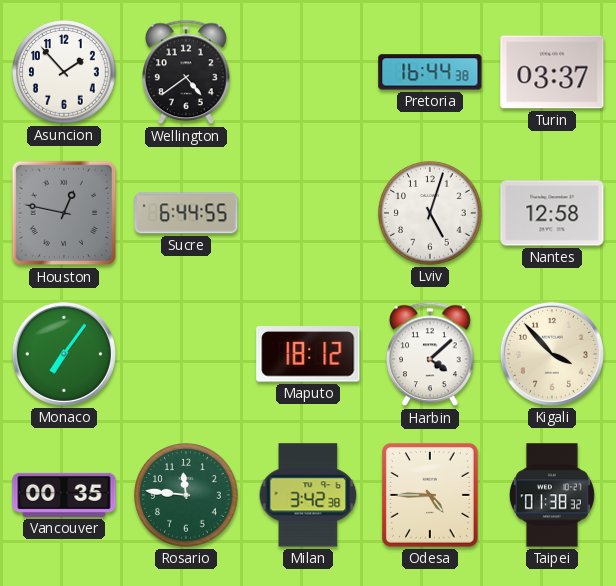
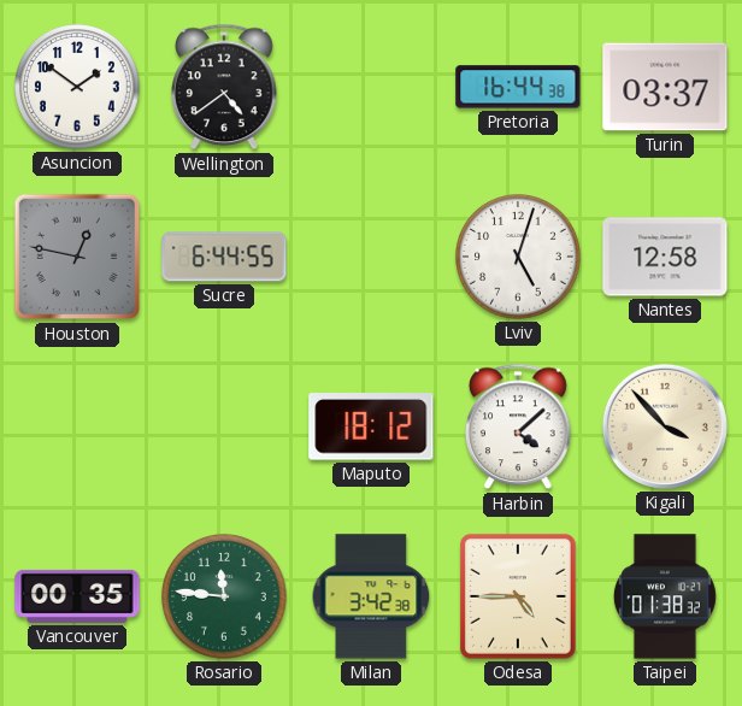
Asuncion: 1:53 -> 1:51
Monaco: 7:06 -> none
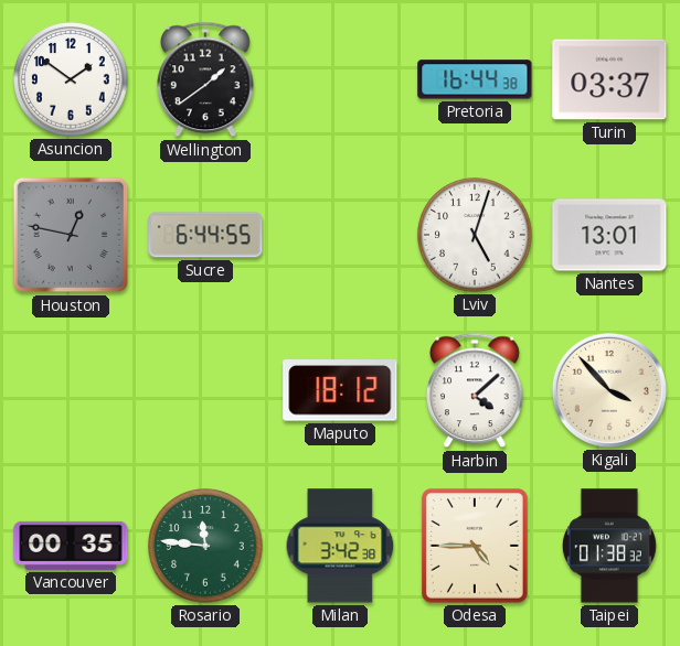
Wellington: 4:39 -> 1:39
Nantes: 12:58 -> 13:01
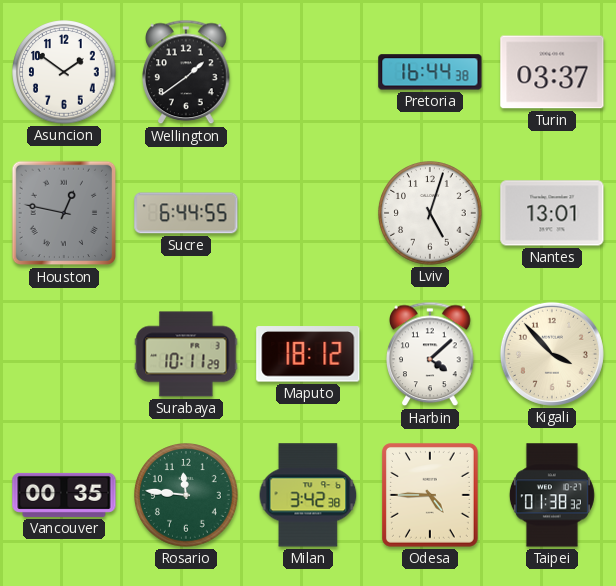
Surabaya: none -> 10:11
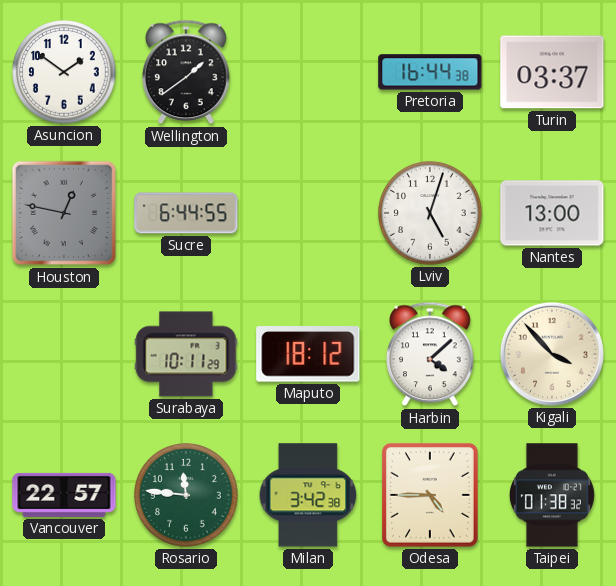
Nantes: 13:01 -> 13:00
Vancouver: 00:35 -> 22:57
